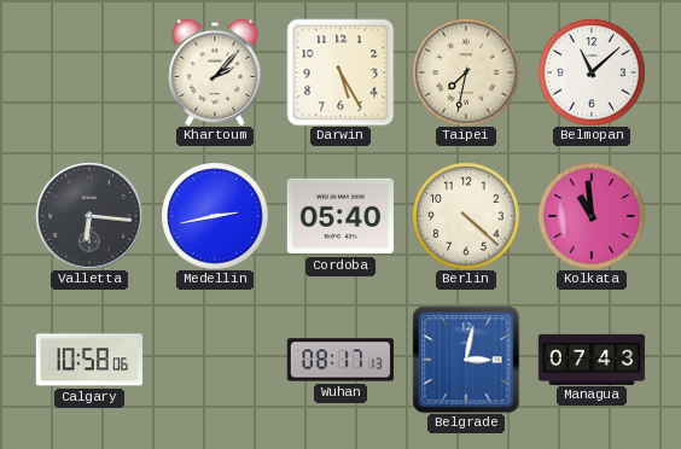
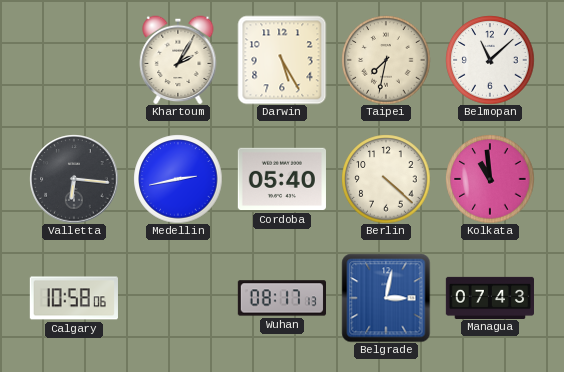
Khartoum: 2:07 -> 2:05
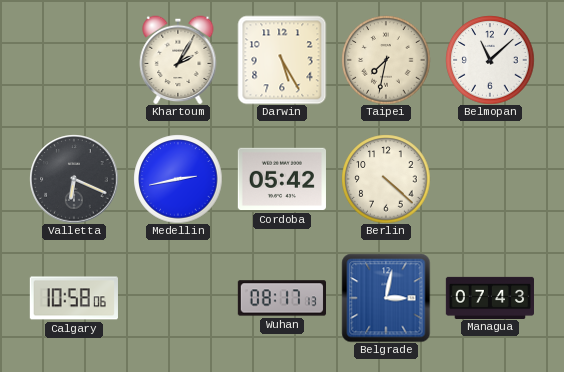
Valletta: 6:16 -> 6:19
Cordoba: 05:40 -> 05:42
Kolkata: 10:59 -> none
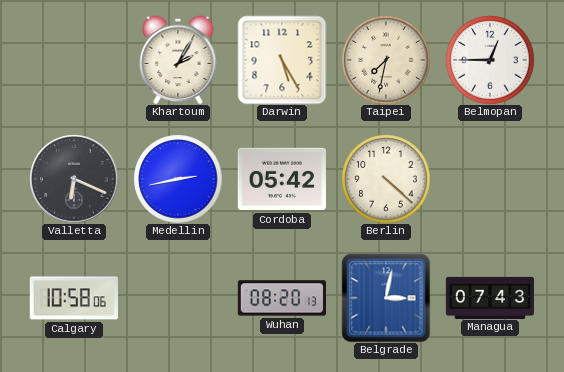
Belmopan: 11:08 -> 12:45
Wuhan: 08:17 -> 08:20
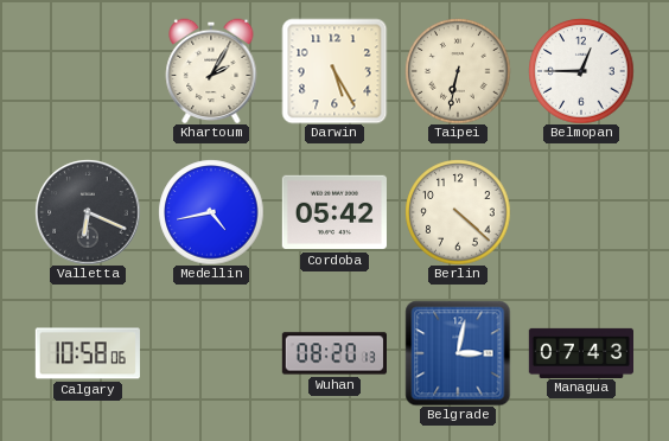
Taipei: 7:32 -> 6:32
Medellin: 2:43 -> 4:43
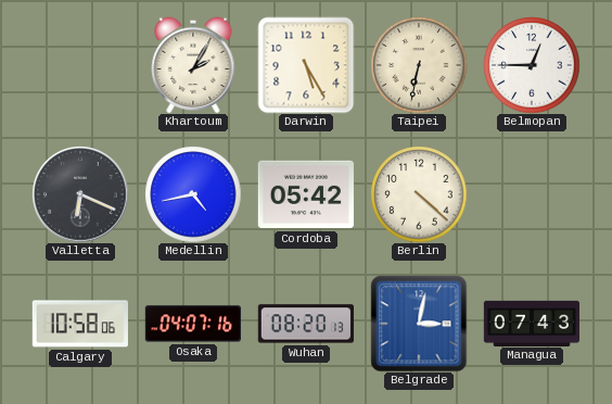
Osaka: none -> 04:07
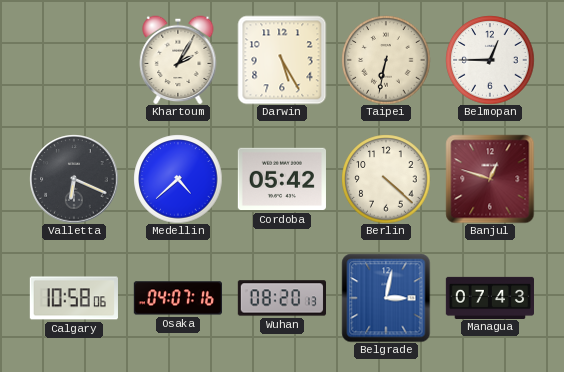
Medellin: 4:43 -> 4:38
Banjul: none -> 12:48
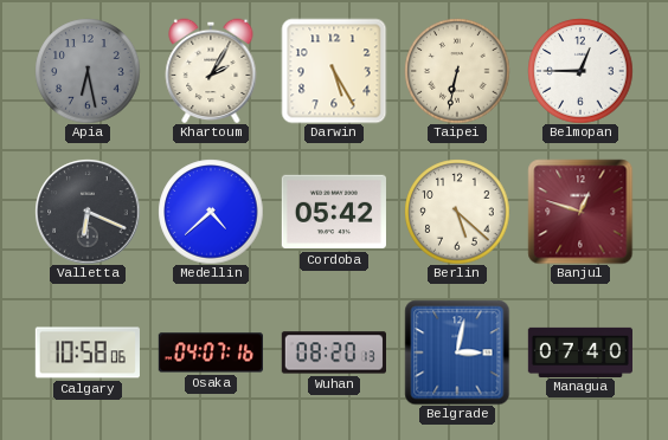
Apia: none -> 6:28
Berlin: 4:22 -> 5:22
Managua: 07:43 -> 07:40
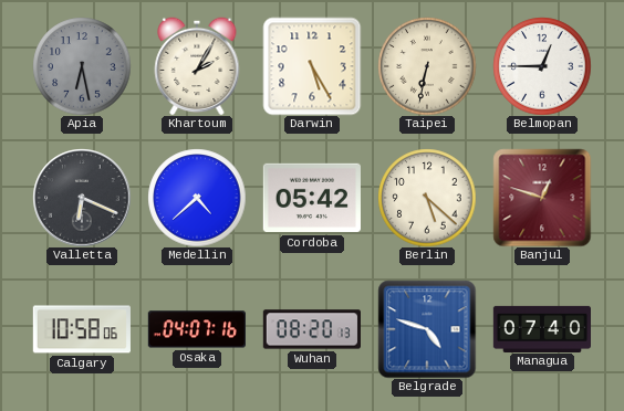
Belgrade: 3:02 -> 4:48
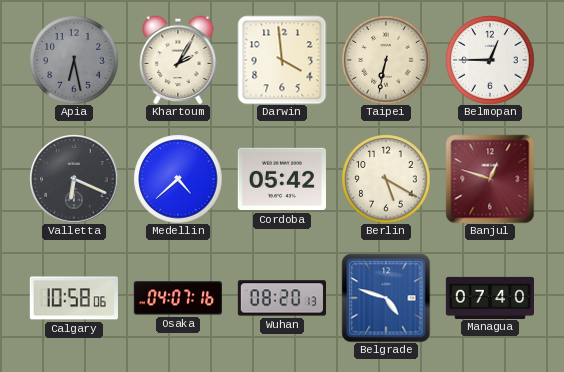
Darwin: 5:25 -> 3:59
Berlin: 5:22 -> 5:20
